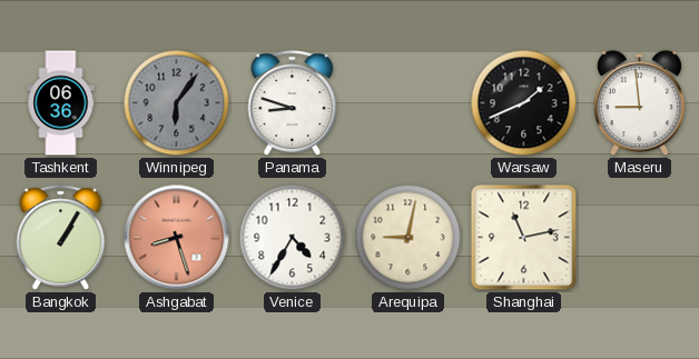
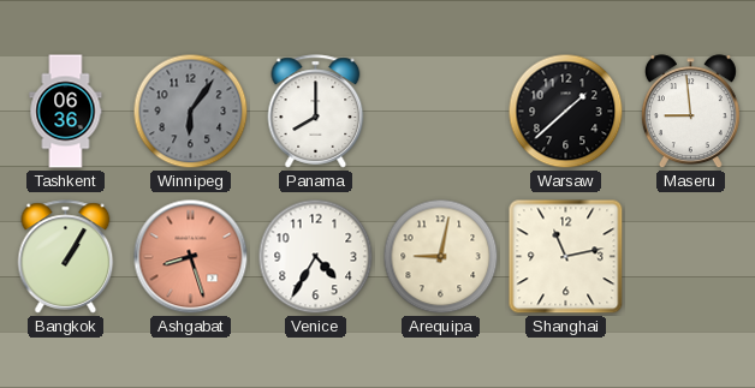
Panama: 8:48 -> 8:00
Warsaw: 1:41 -> 1:38
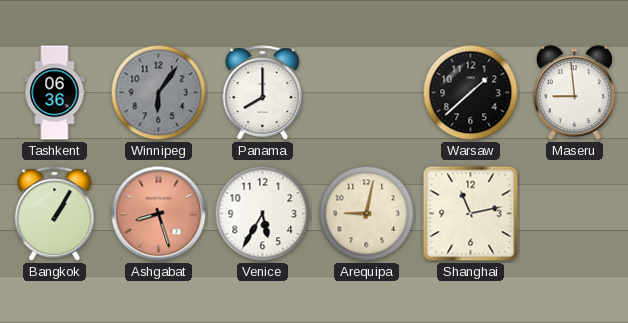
Venice: 4:35 -> 5:35
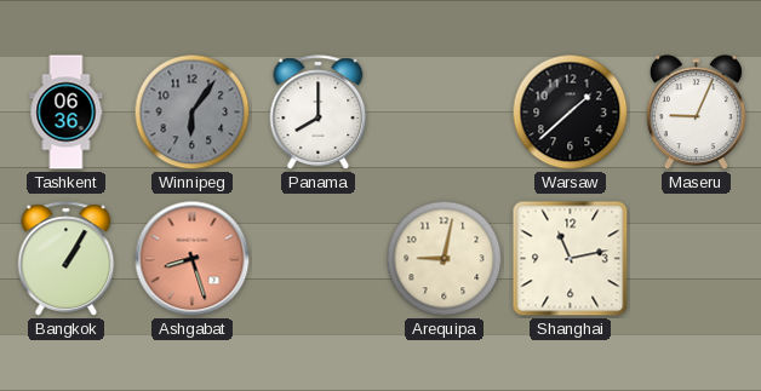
Maseru: 8:59 -> 9:04
Venice: 5:35 -> none
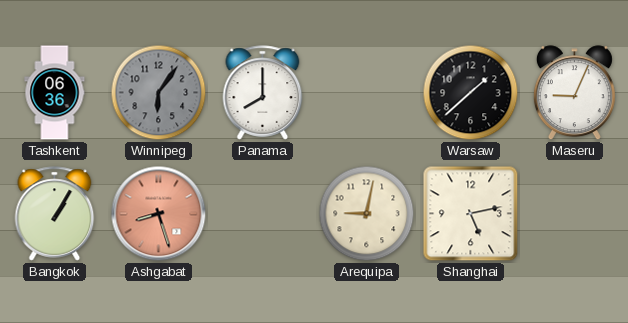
Shanghai: 11:13 -> 5:13
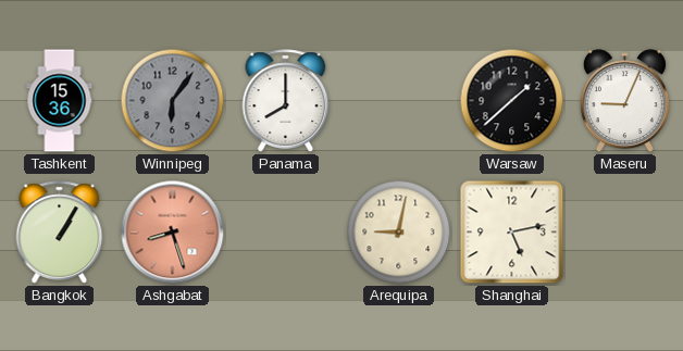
Tashkent: 06:36 -> 15:36
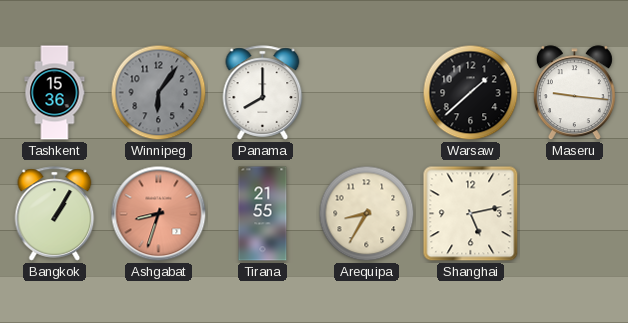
Maseru: 9:04 -> 9:16
Ashgabat: 8:27 -> 8:33
Tirana: none -> 21:55
Arequipa: 9:02 -> 8:35
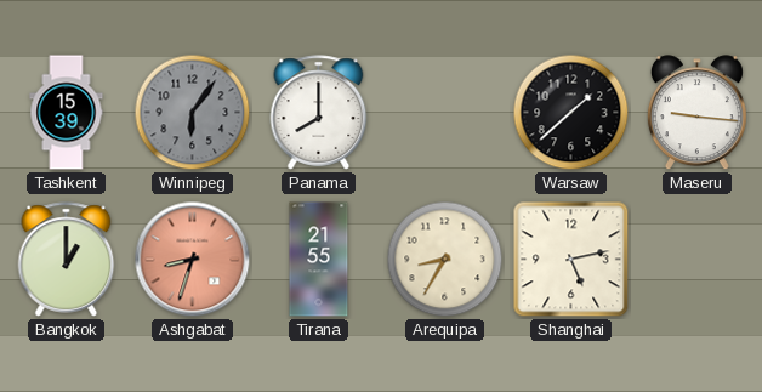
Tashkent: 15:36 -> 15:39
Bangkok: 1:05 -> 1:00
